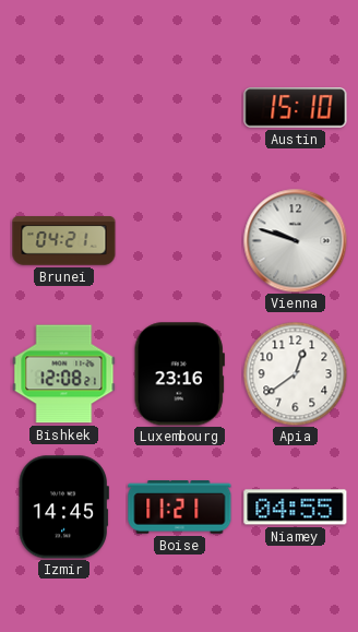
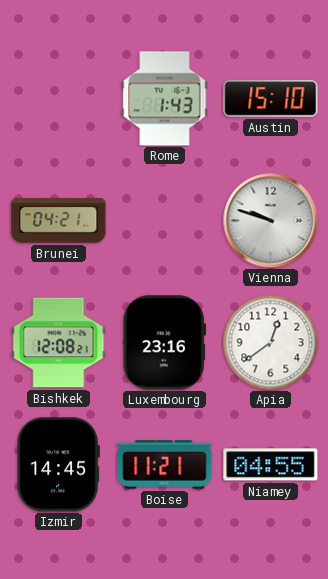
Rome: none -> 1:43
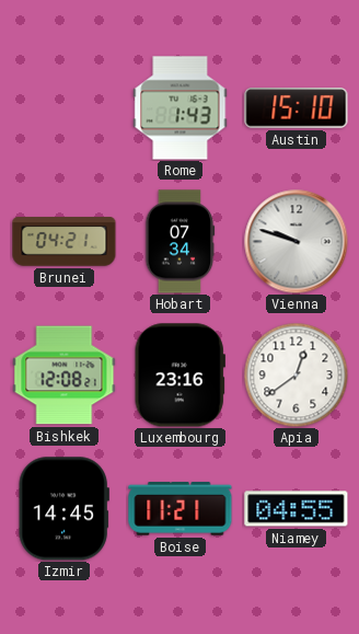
Hobart: none -> 07:34
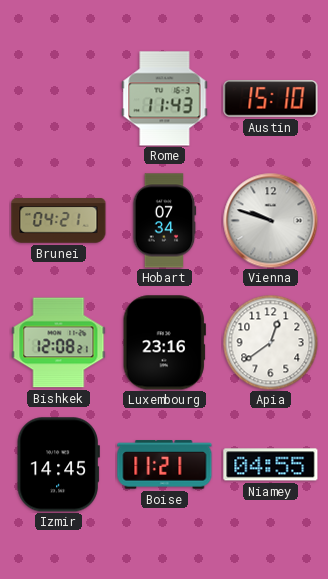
Rome: 1:43 -> 11:43
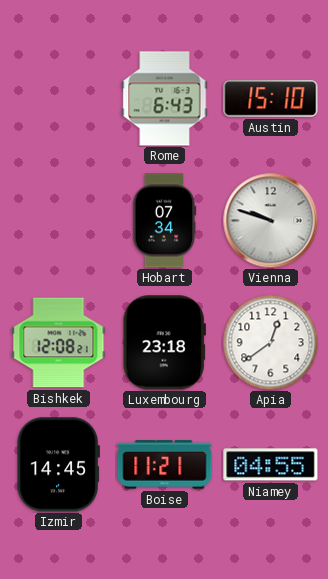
Rome: 11:43 -> 6:43
Brunei: 04:21 -> none
Luxembourg: 23:16 -> 23:18
